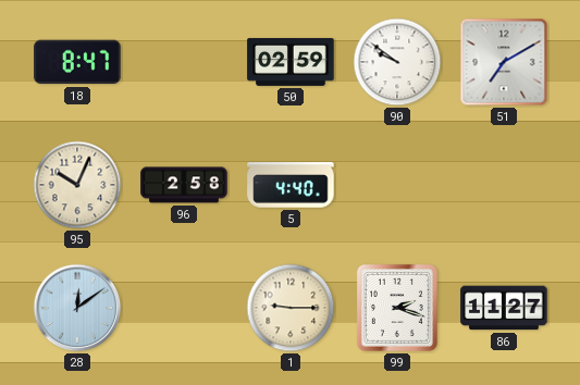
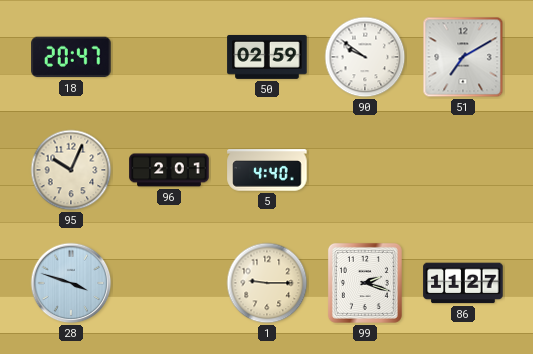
18: 8:47 -> 20:47
96: 2:58 -> 2:01
28: 12:09 -> 3:48
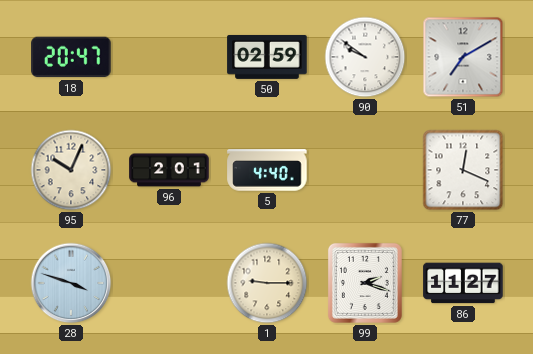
77: none -> 12:19
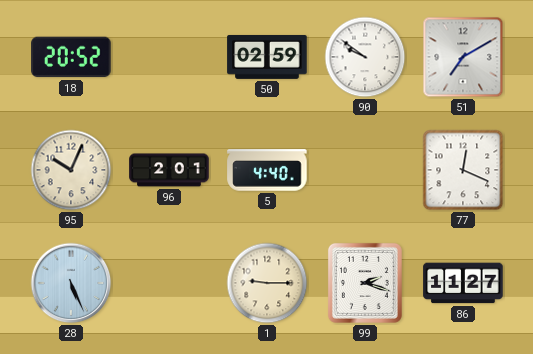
18: 20:47 -> 20:52
28: 3:48 -> 5:26
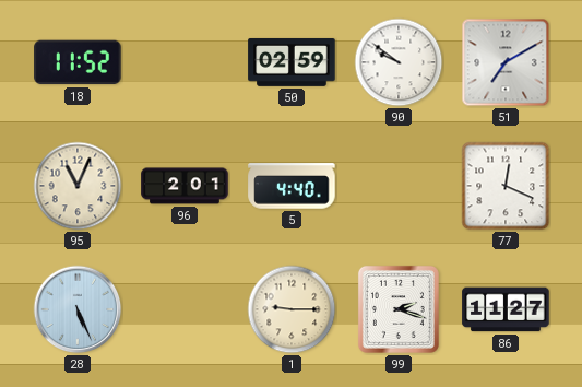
18: 20:52 -> 11:52
95: 10:04 -> 11:04
